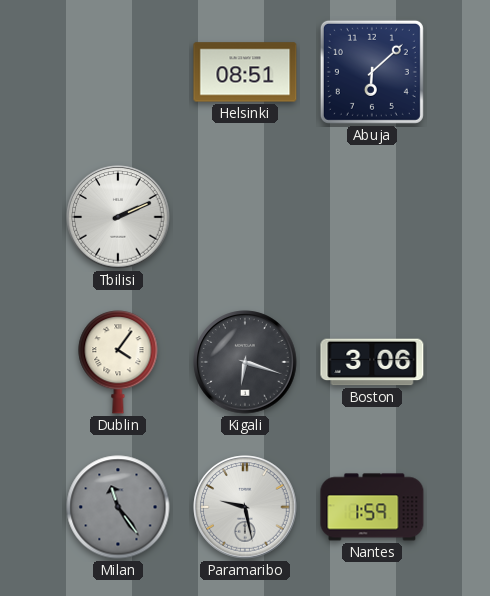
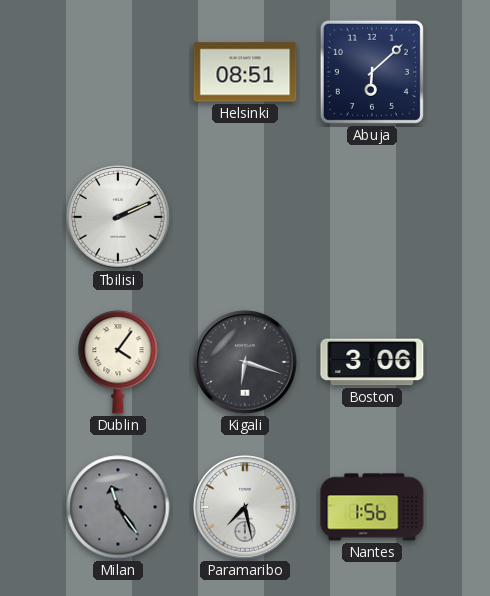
Paramaribo: 9:28 -> 7:28
Nantes: 1:59 -> 1:56
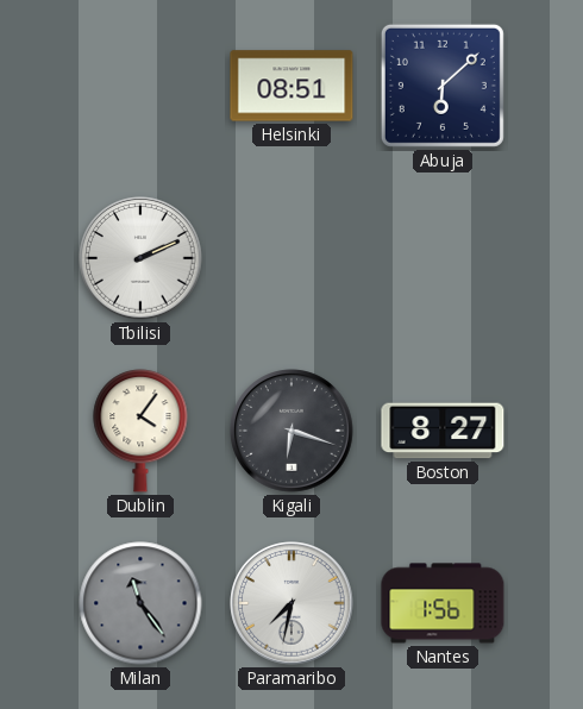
Boston: 3:06 -> 8:27
Paramaribo: 7:28 -> 7:32
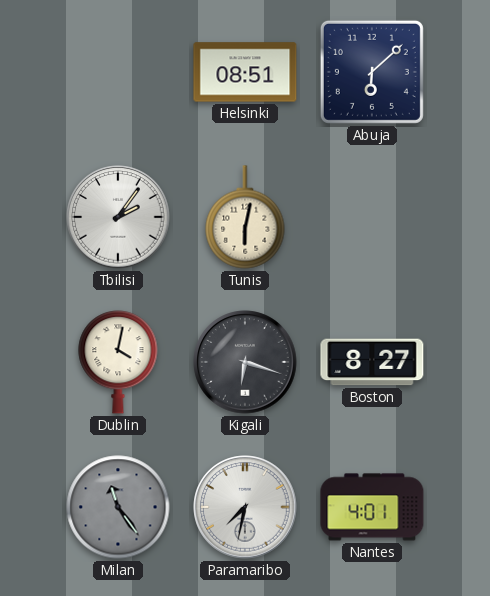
Tbilisi: 2:11 -> 2:06
Tunis: none -> 6:02
Dublin: 4:06 -> 4:02
Nantes: 1:56 -> 4:01
